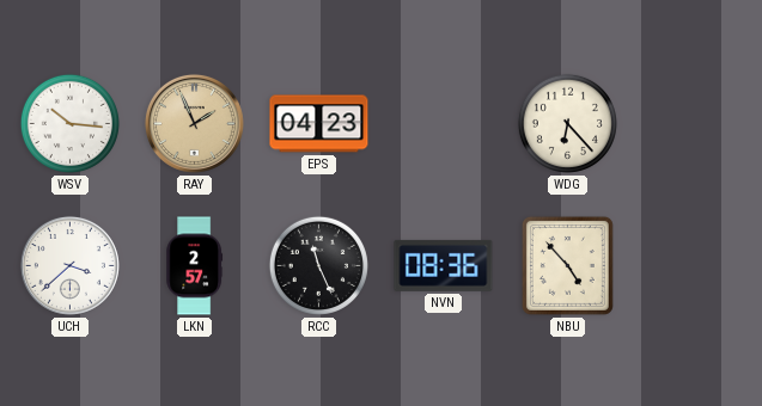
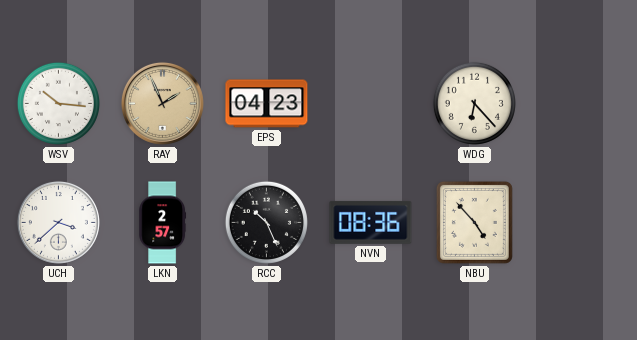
RCC: 11:26 -> 10:26
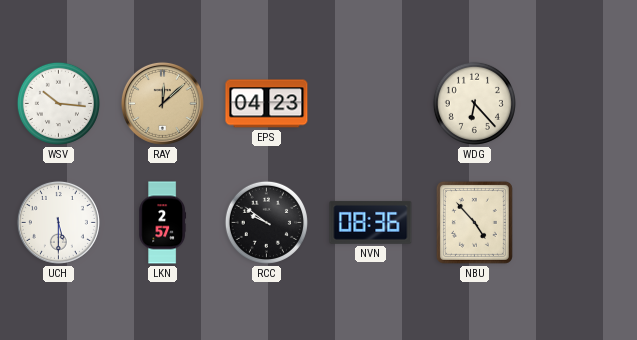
RAY: 1:56 -> 12:08
UCH: 3:38 -> 5:30
RCC: 10:26 -> 9:51
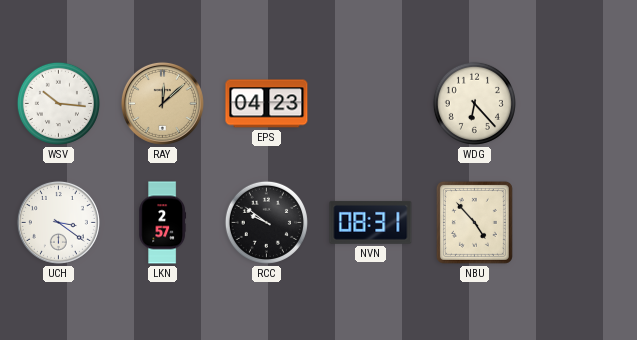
UCH: 5:30 -> 3:21
NVN: 08:36 -> 08:31
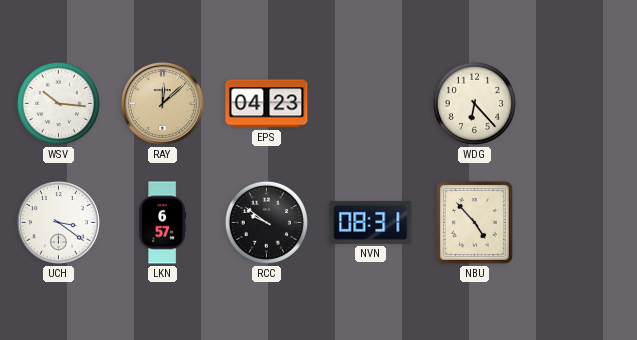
LKN: 2:57 -> 6:57
